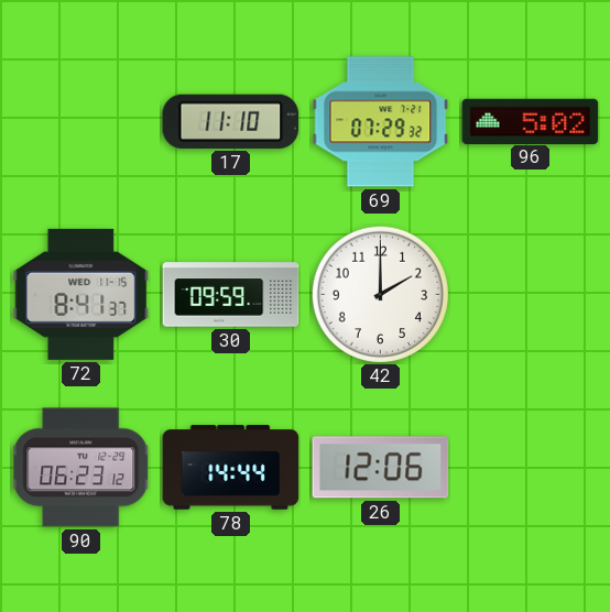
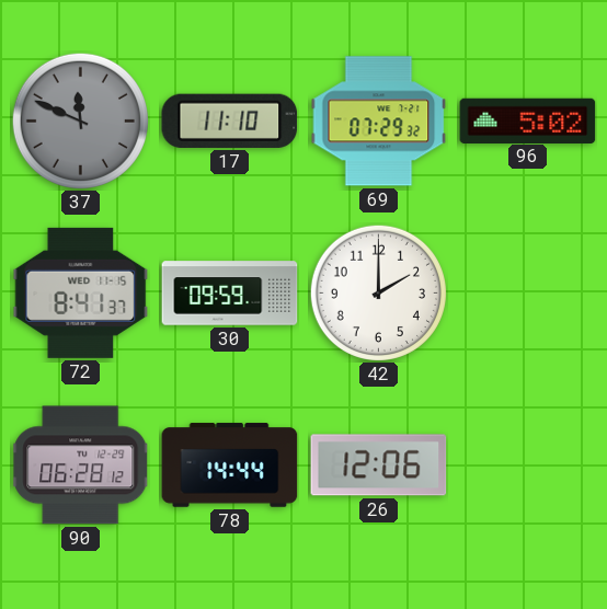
37: none -> 11:49
90: 06:23 -> 06:28
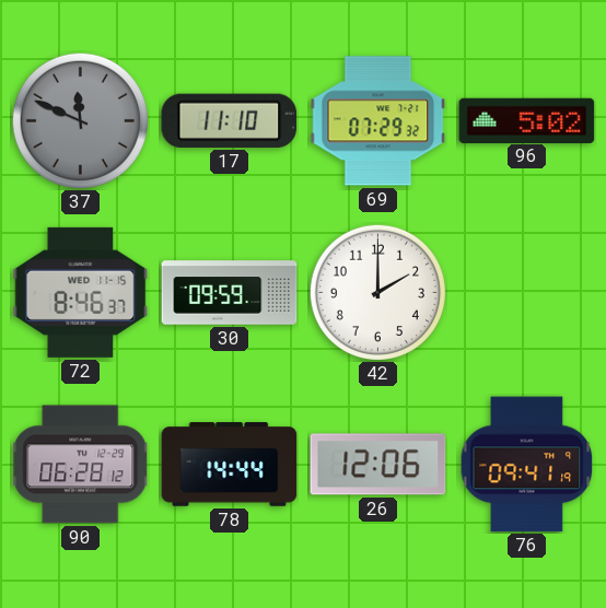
72: 8:41 -> 8:46
76: none -> 09:41
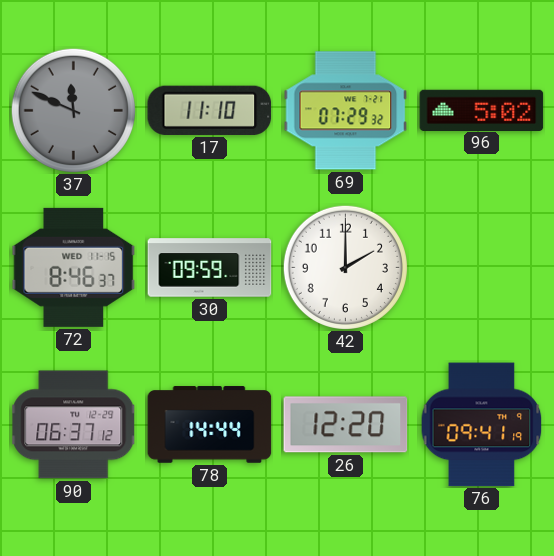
90: 06:28 -> 06:37
26: 12:06 -> 12:20
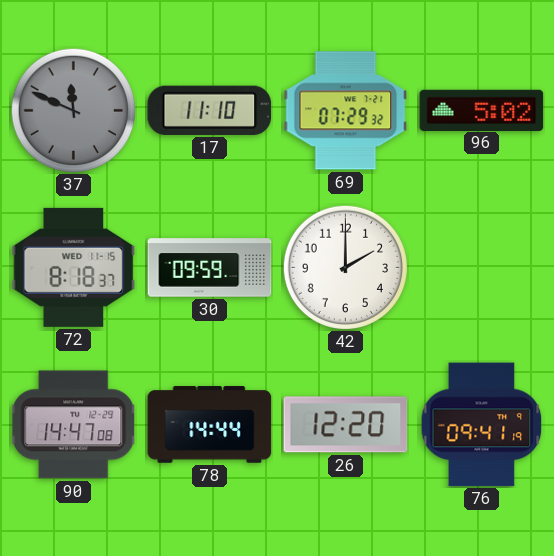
72: 8:46 -> 8:18
90: 06:37 -> 14:47
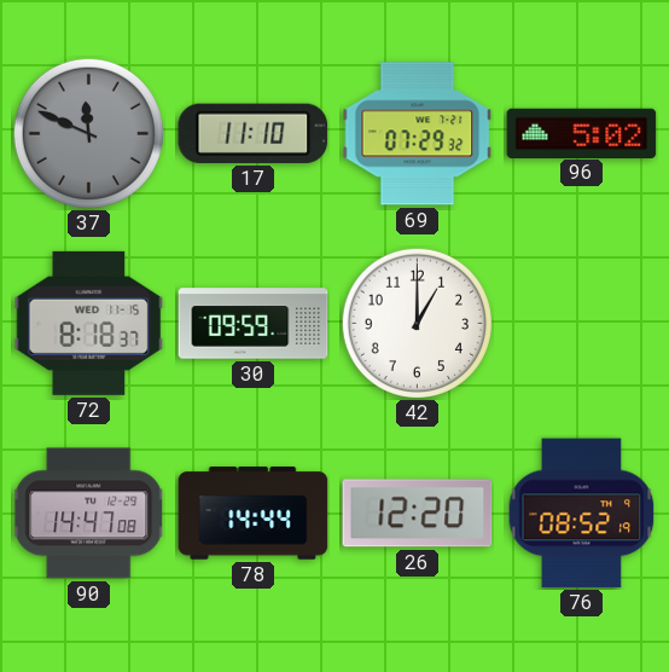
42: 2:00 -> 1:00
76: 09:41 -> 08:52
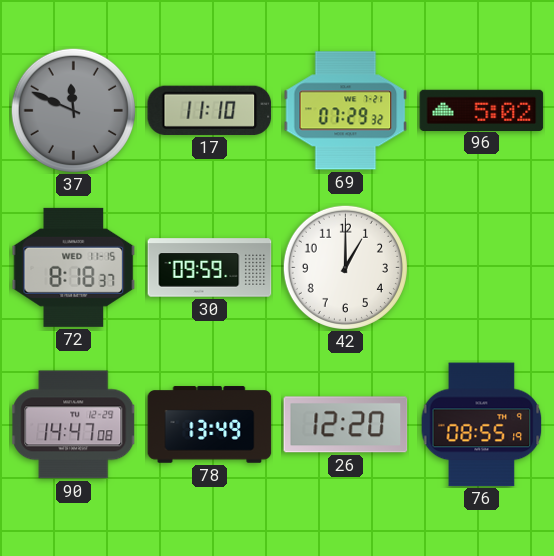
78: 14:44 -> 13:49
76: 08:52 -> 08:55
